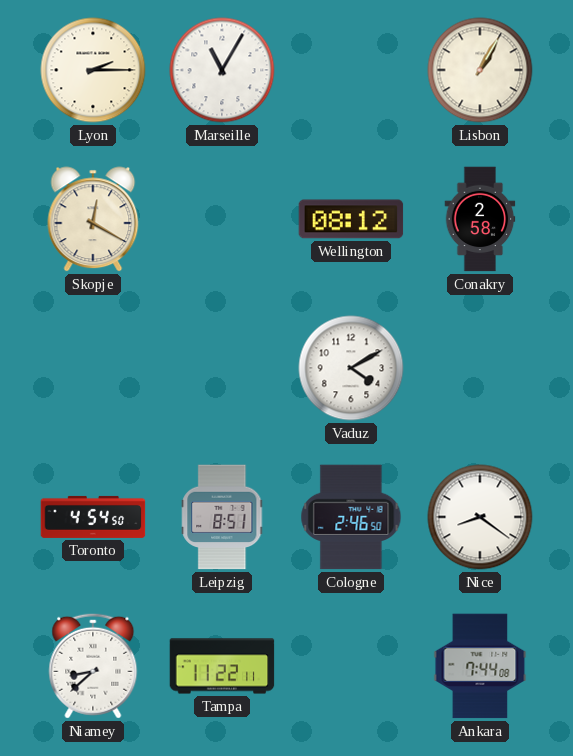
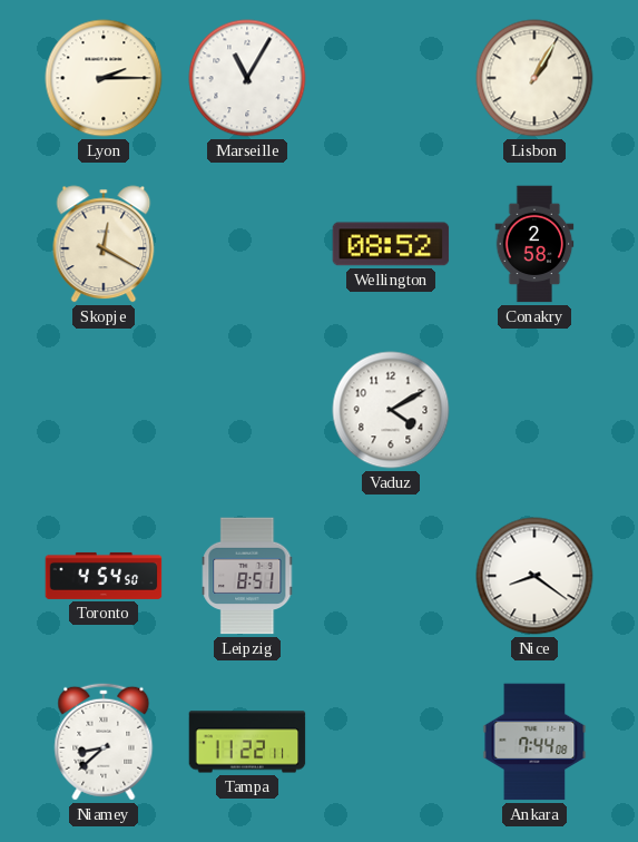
Wellington: 08:12 -> 08:52
Cologne: 2:46 -> none
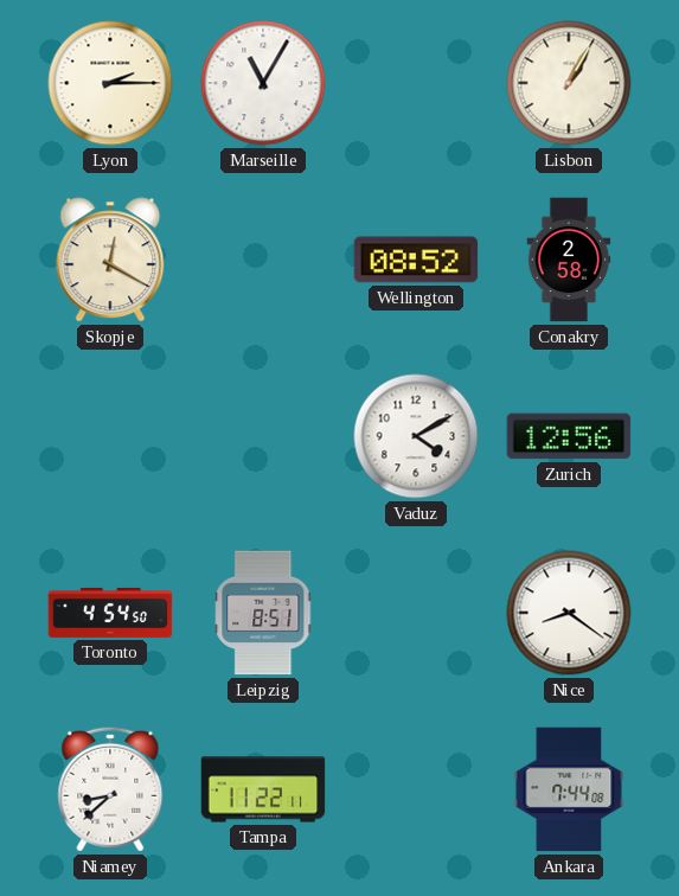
Zurich: none -> 12:56
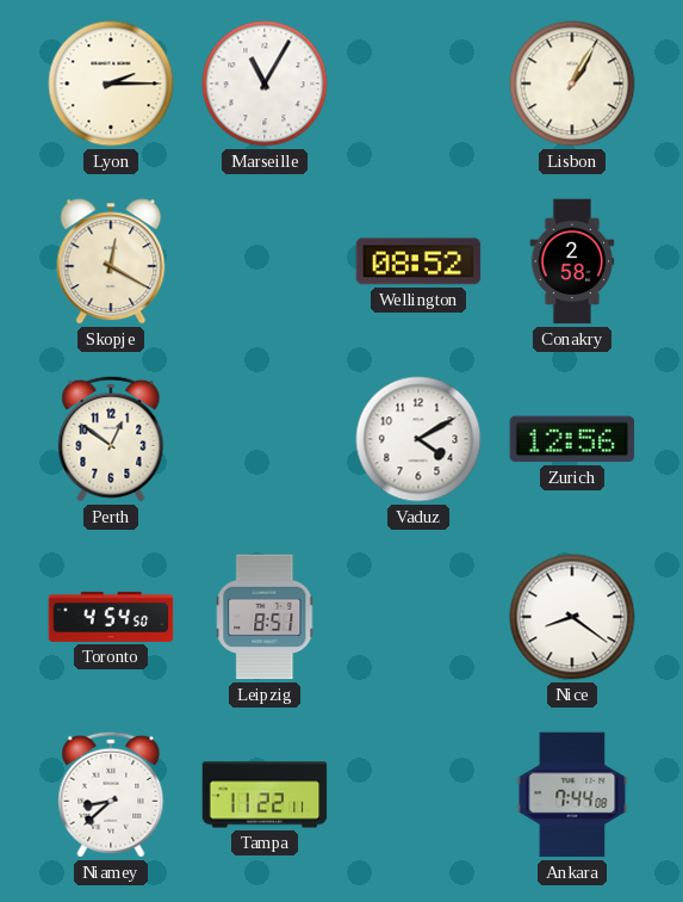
Perth: none -> 12:51
